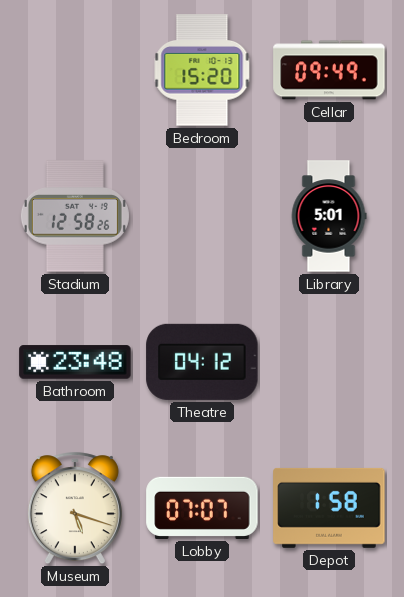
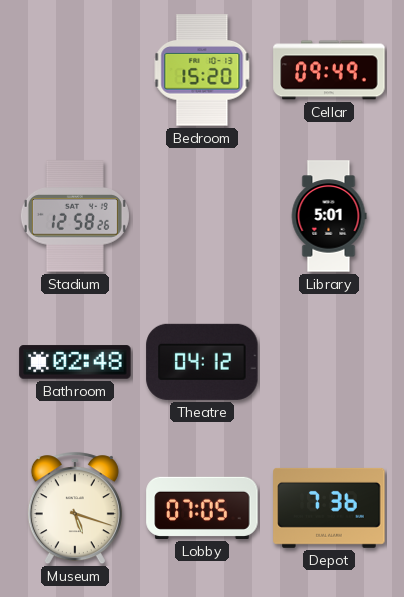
Bathroom: 23:48 -> 02:48
Lobby: 07:07 -> 07:05
Depot: 1:58 -> 7:36
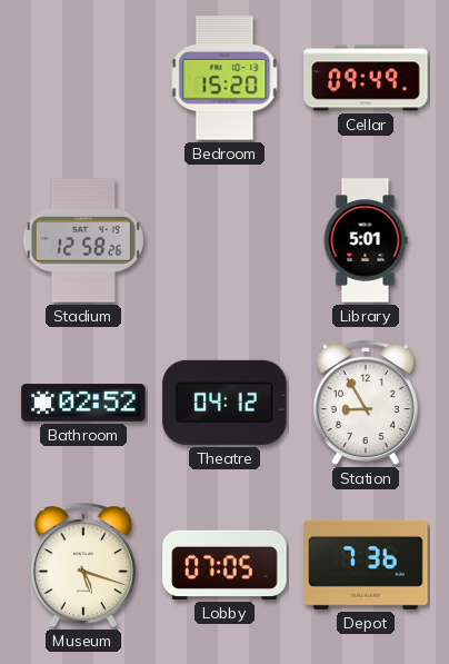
Bathroom: 02:48 -> 02:52
Station: none -> 8:55
